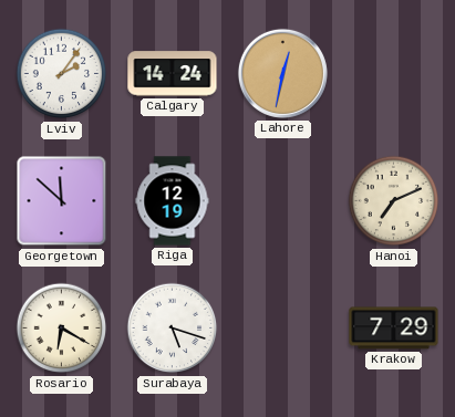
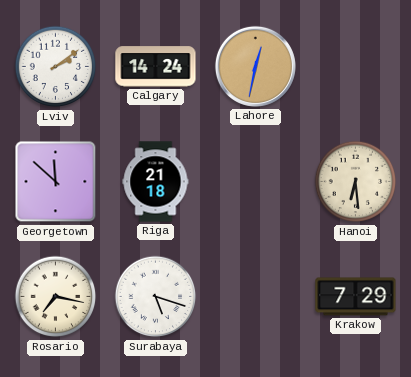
Lviv: 2:06 -> 2:09
Riga: 12:19 -> 21:18
Hanoi: 7:11 -> 6:29
Rosario: 6:20 -> 7:17
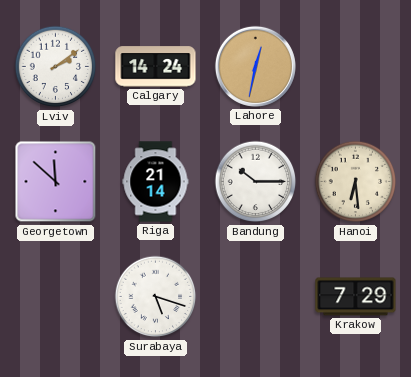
Riga: 21:18 -> 21:14
Bandung: none -> 10:15
Rosario: 7:17 -> none
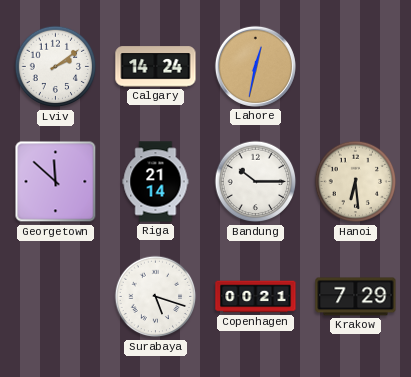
Copenhagen: none -> 00:21
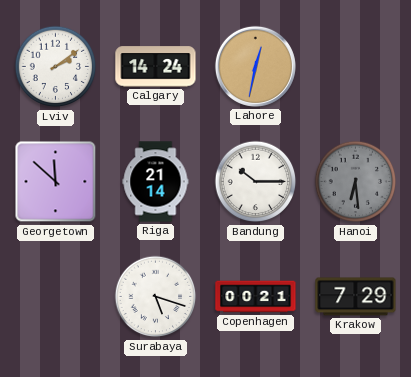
Hanoi dial: cream -> grey
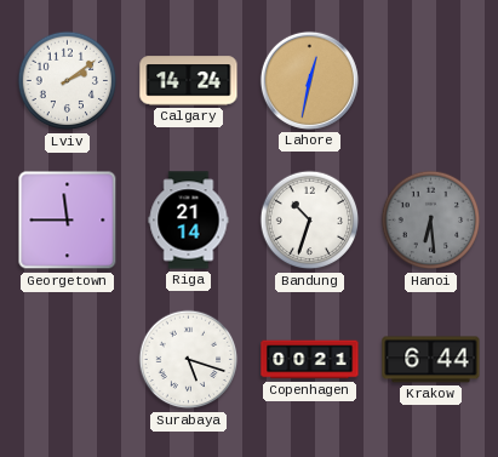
Georgetown: 11:52 -> 11:45
Bandung: 10:15 -> 10:33
Krakow: 7:29 -> 6:44
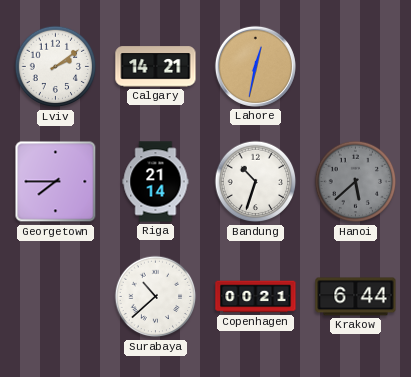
Calgary: 14:24 -> 14:21
Georgetown: 11:45 -> 7:45
Hanoi: 6:29 -> 5:38
Surabaya: 5:18 -> 10:38
